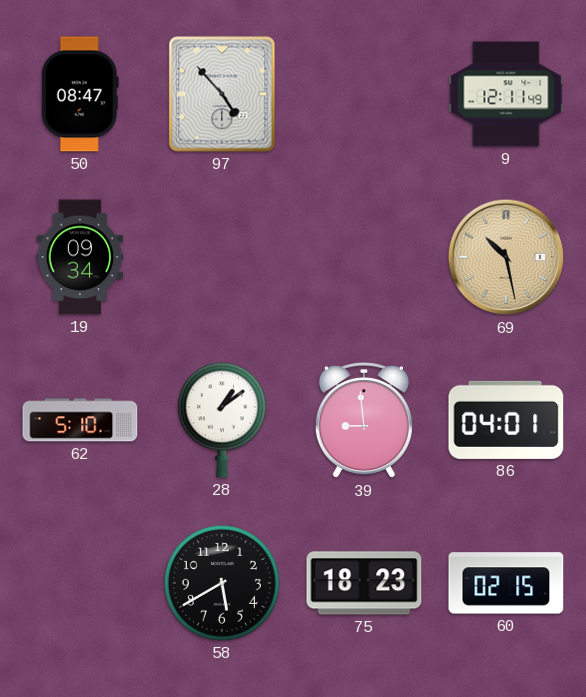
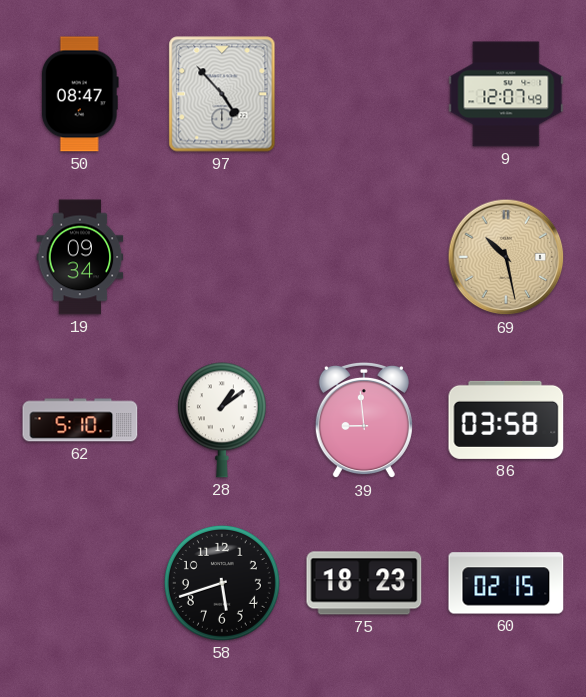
9: 12:11 -> 12:07
86: 04:01 -> 03:58
58: 5:40 -> 5:42
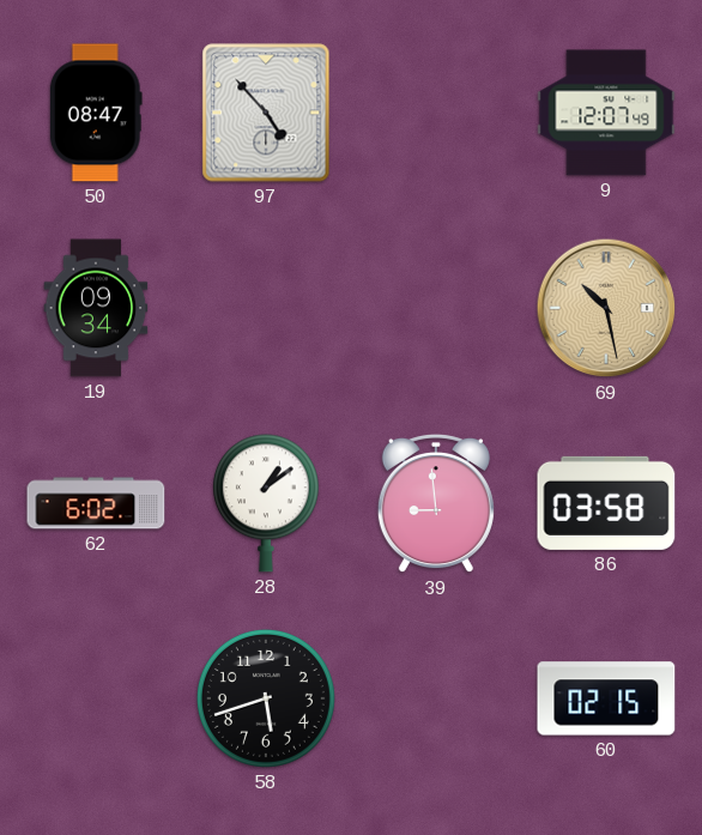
62: 5:10 -> 6:02
75: 18:23 -> none
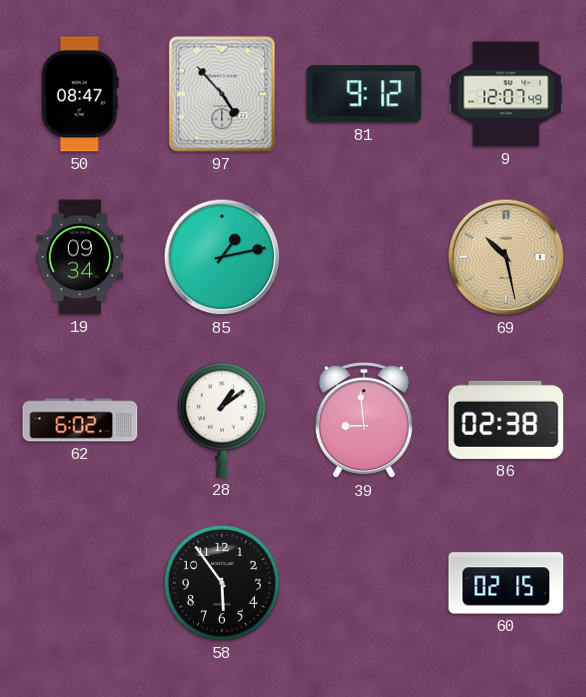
81: none -> 9:12
85: none -> 1:13
86: 03:58 -> 02:38
58: 5:42 -> 5:54
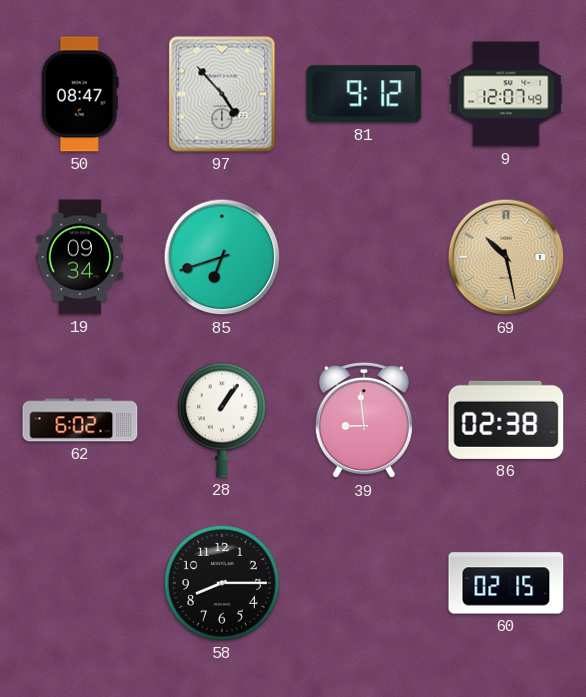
85: 1:13 -> 6:42
28: 1:09 -> 1:06
58: 5:54 -> 8:15
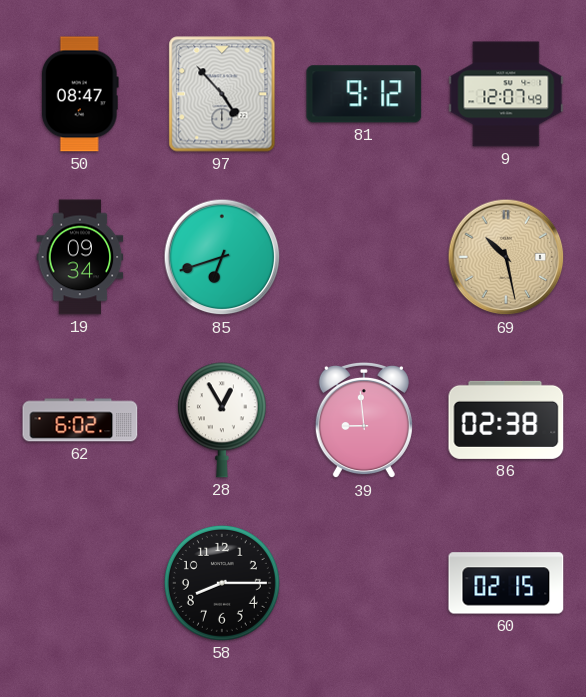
28: 1:06 -> 12:55
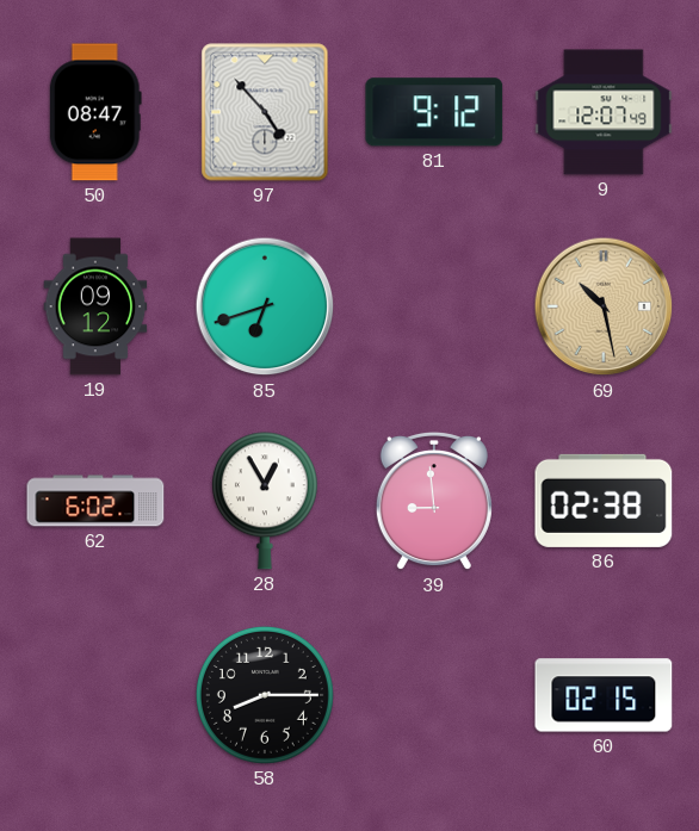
19: 09:34 -> 09:12
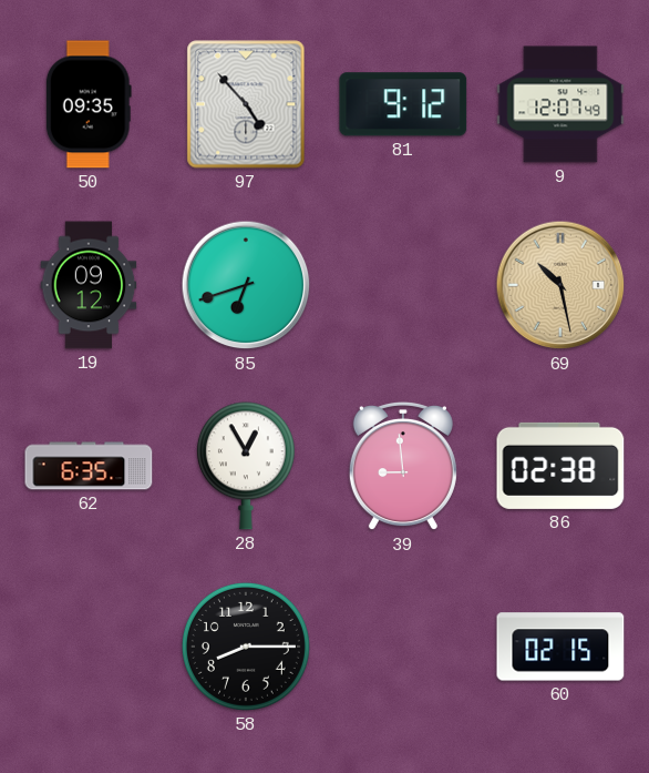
50: 08:47 -> 09:35
62: 6:02 -> 6:35
